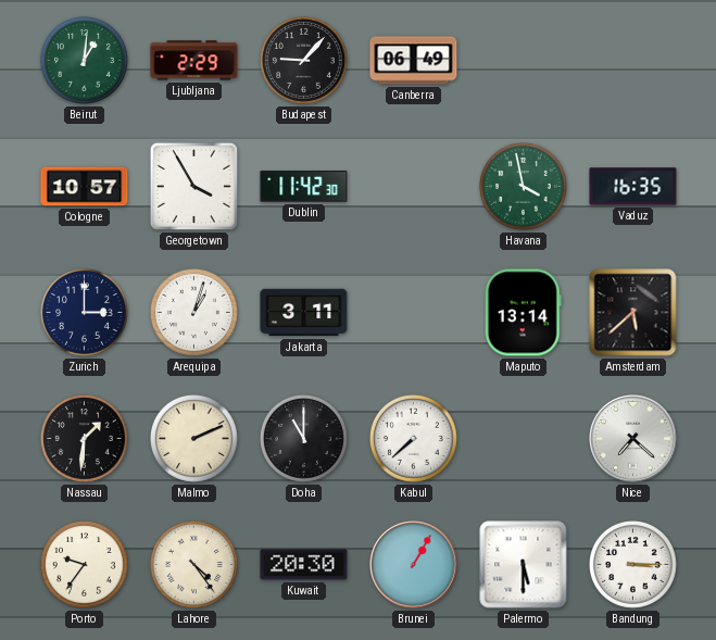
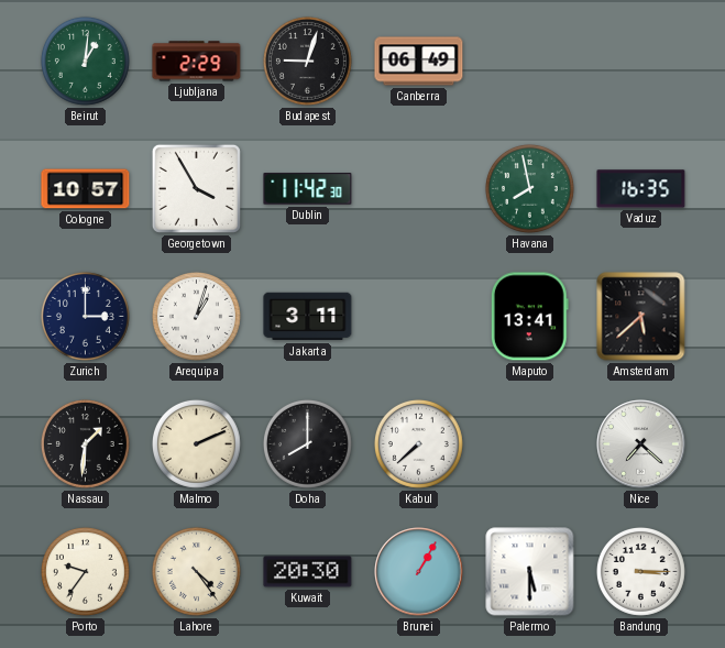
Budapest: 9:07 -> 9:03
Havana: 3:58 -> 7:58
Maputo: 13:14 -> 13:41
Doha: 11:00 -> 8:00
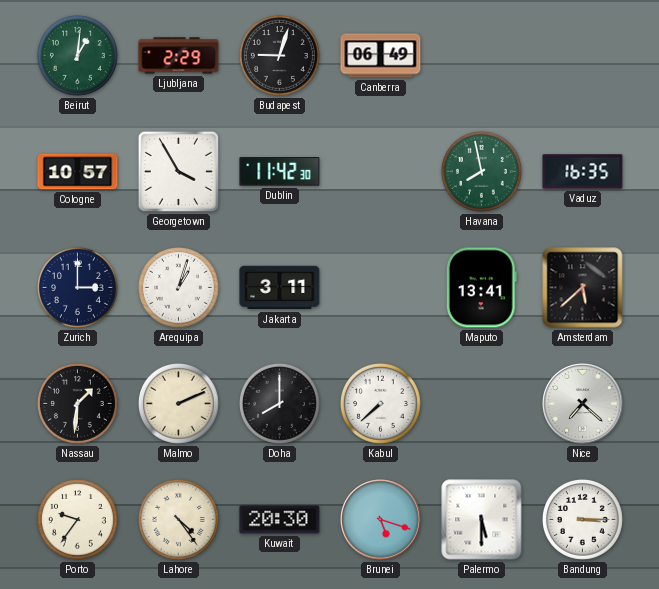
Brunei: 1:05 -> 5:18
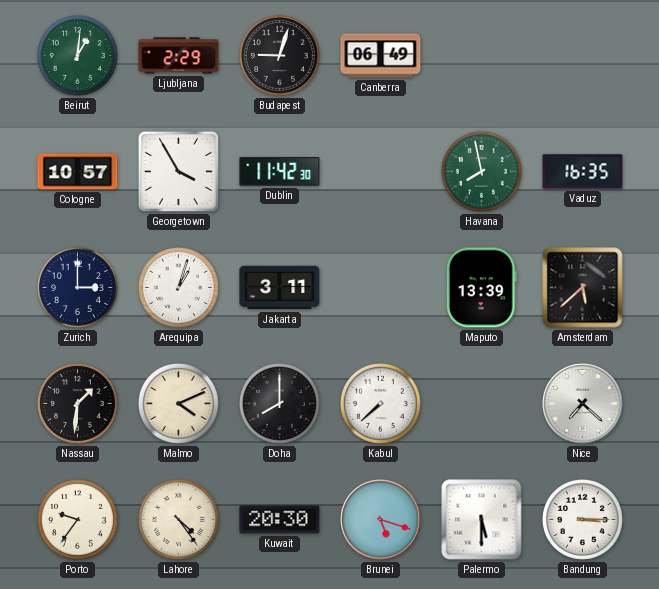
Maputo: 13:41 -> 13:39
Malmo: 2:11 -> 4:11
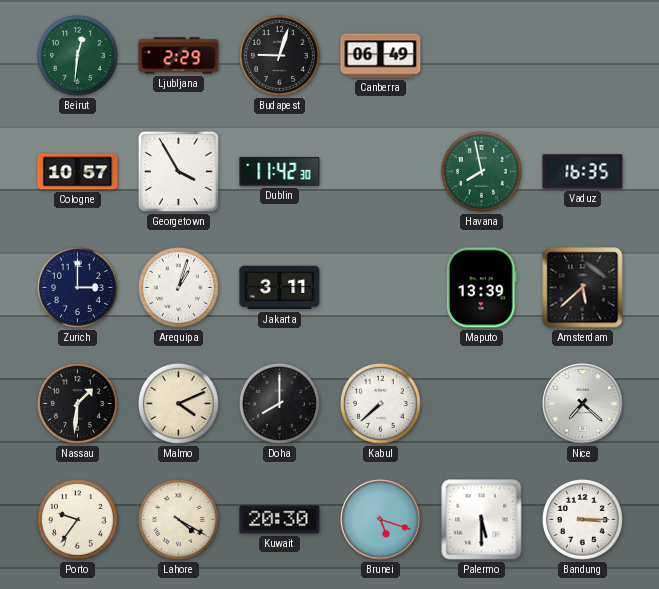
Beirut: 1:01 -> 12:31
Lahore: 4:24 -> 4:20
